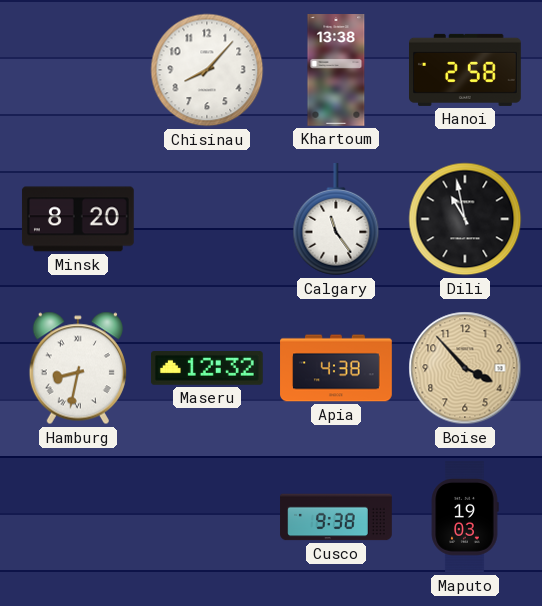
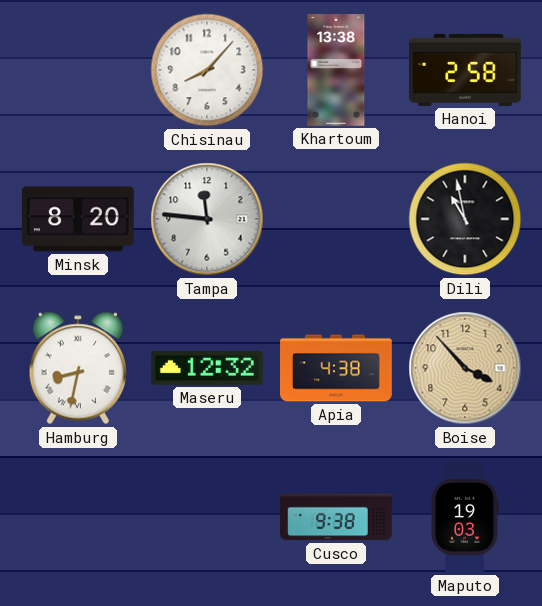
Tampa: none -> 11:46
Calgary: 11:24 -> none
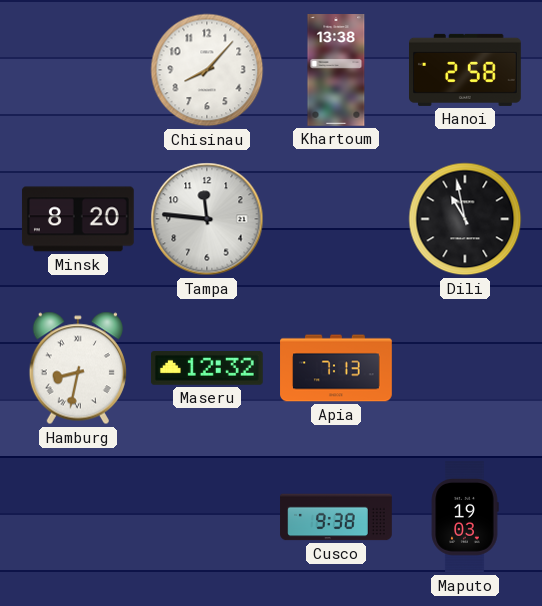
Apia: 4:38 -> 7:13
Boise: 3:53 -> none
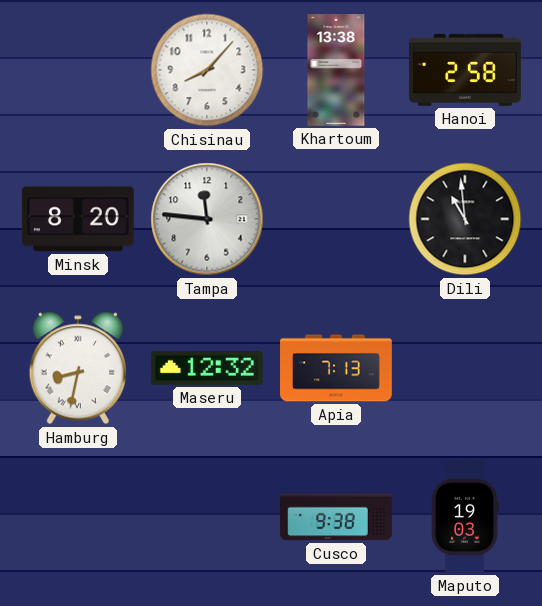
Dili: 10:58 -> 10:59
